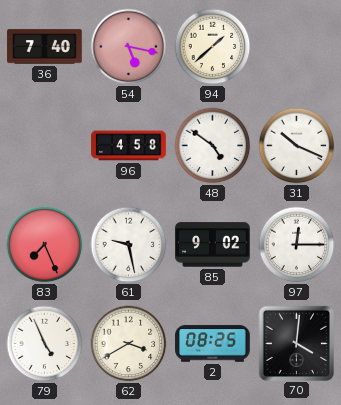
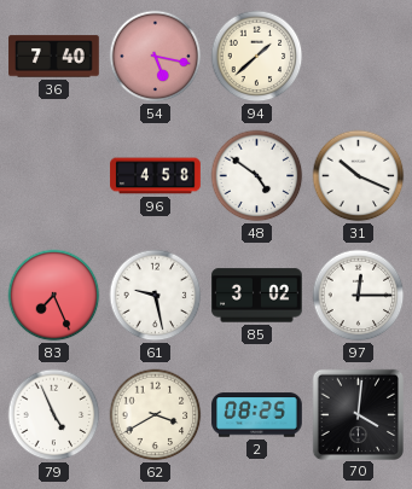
85: 9:02 -> 3:02
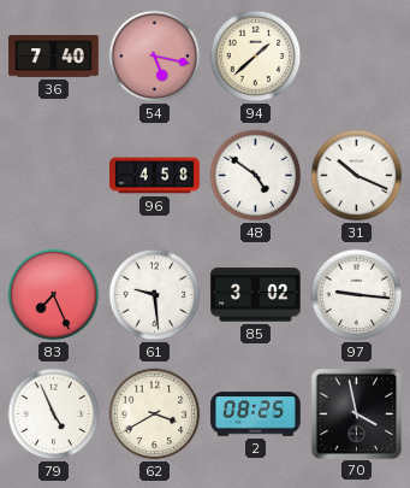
61: 9:28 -> 9:29
97: 12:15 -> 9:16
70: 4:01 -> 3:58
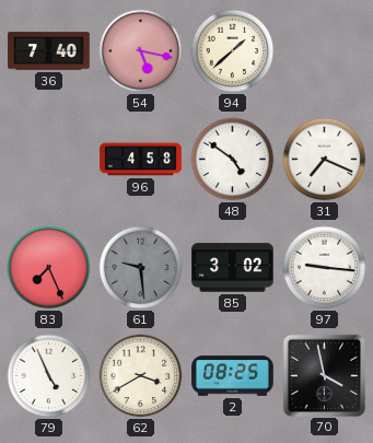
31: 10:19 -> 7:19
61 dial: white -> grey
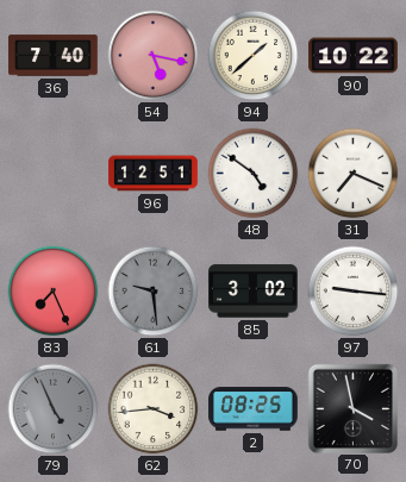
90: none -> 10:22
96: 4:58 -> 12:51
79 dial: white -> grey
62: 3:40 -> 3:44
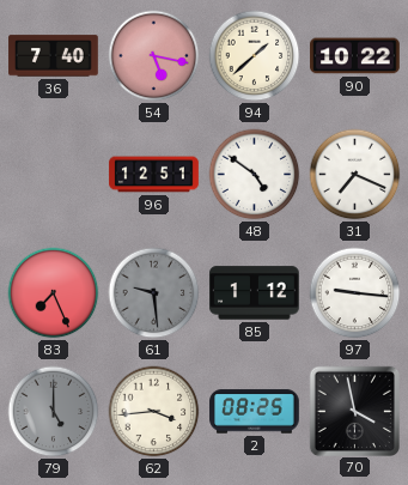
85: 3:02 -> 1:12
79: 4:56 -> 5:00
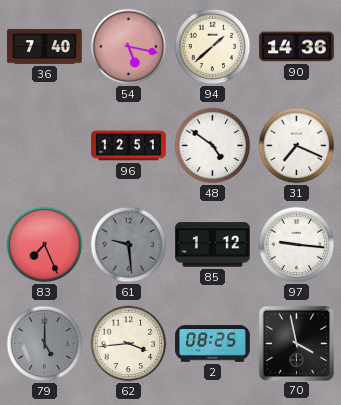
90: 10:22 -> 14:36
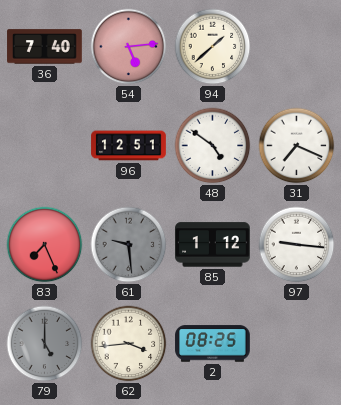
54: 5:17 -> 5:14
90: 14:36 -> none
70: 3:58 -> none
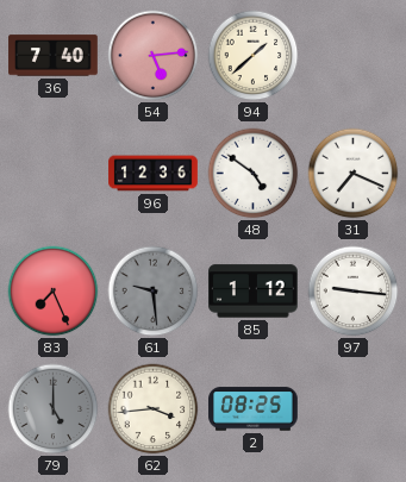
96: 12:51 -> 12:36
